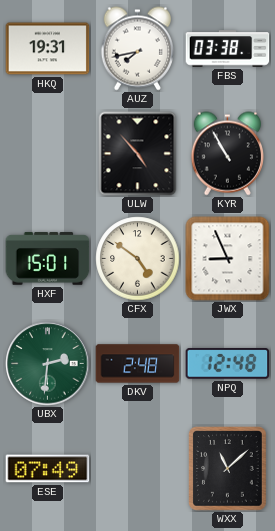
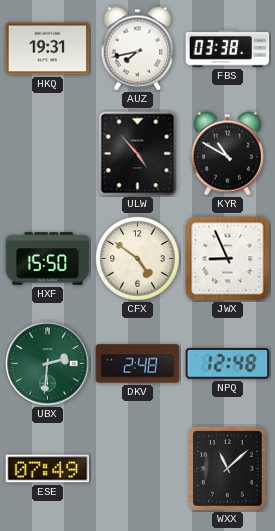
KYR: 10:55 -> 10:50
HXF: 15:01 -> 15:50
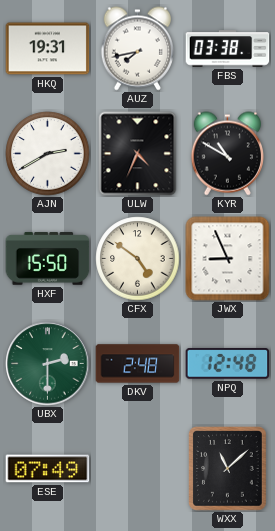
AJN: none -> 2:40
ULW: 4:53 -> 4:34
UBX: 2:31 -> 2:30
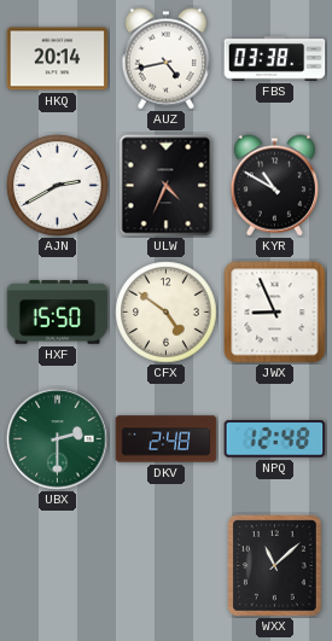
HKQ: 19:31 -> 20:14
AUZ: 7:43 -> 4:43
ESE: 07:49 -> none
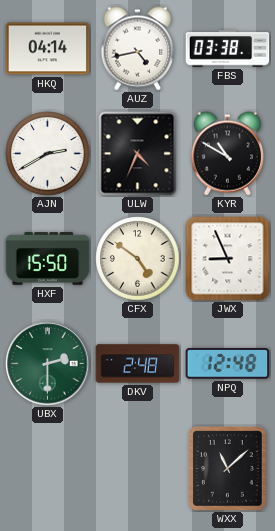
HKQ: 20:14 -> 04:14
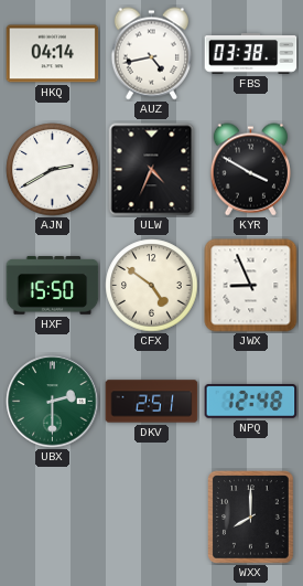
KYR: 10:50 -> 3:50
DKV: 2:48 -> 2:51
WXX: 11:08 -> 8:00
